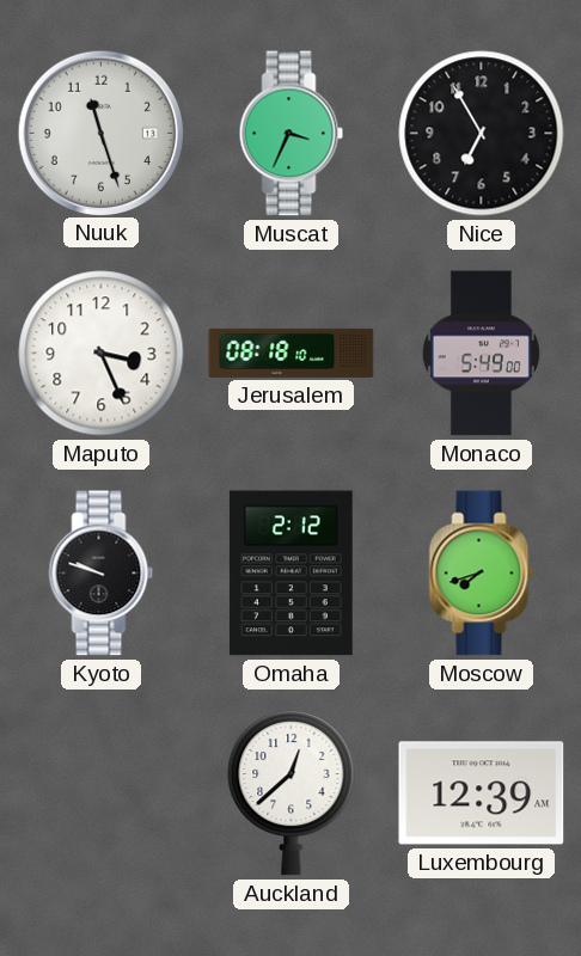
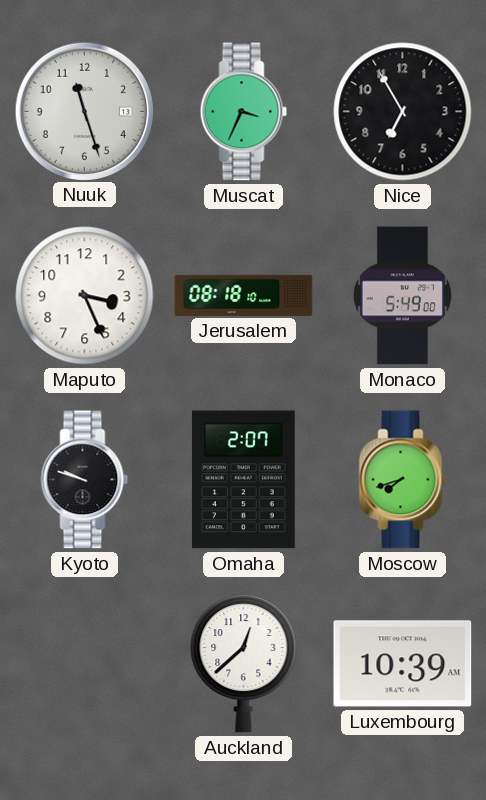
Omaha: 2:12 -> 2:07
Luxembourg: 12:39 -> 10:39
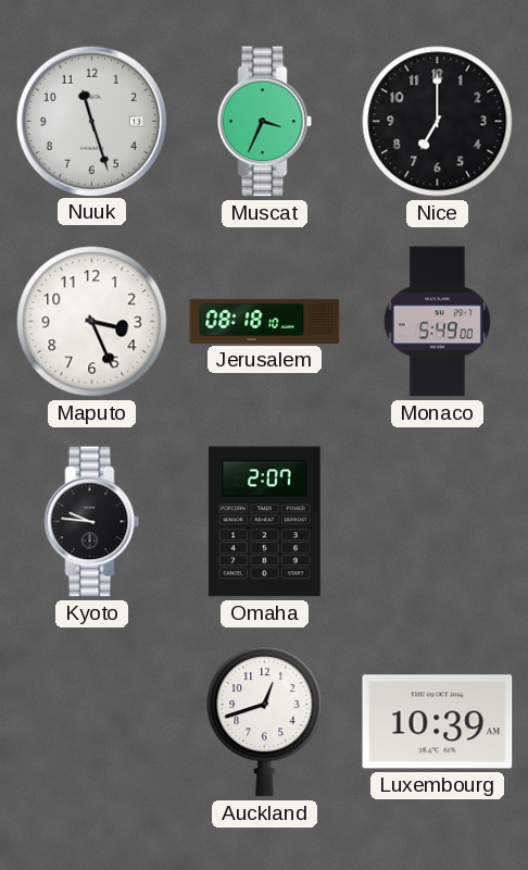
Nice: 6:55 -> 7:00
Kyoto: 9:48 -> 9:46
Moscow: 7:42 -> none
Auckland: 12:38 -> 12:42
